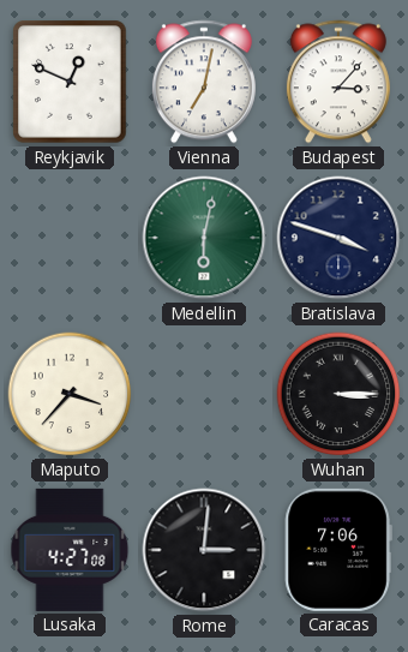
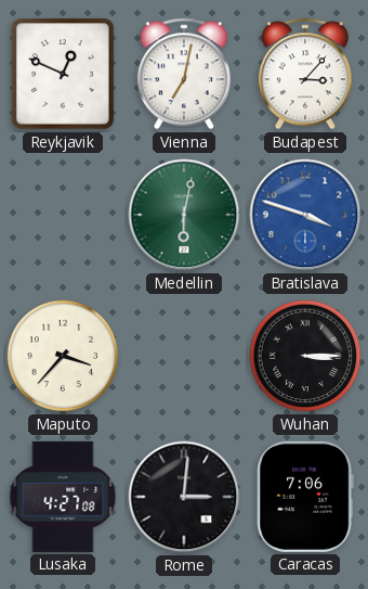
Bratislava dial: navy -> blue
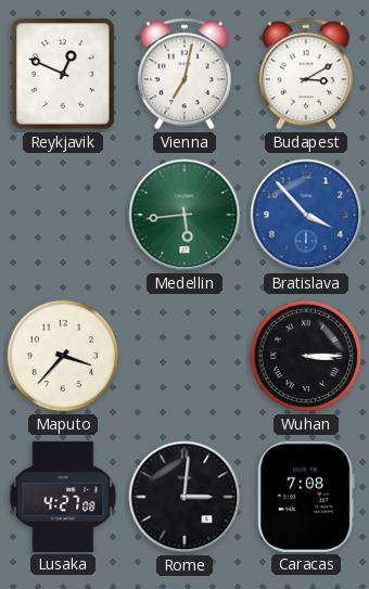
Budapest: 3:07 -> 3:10
Medellin: 6:02 -> 5:44
Bratislava: 3:48 -> 3:53
Caracas: 7:06 -> 7:08
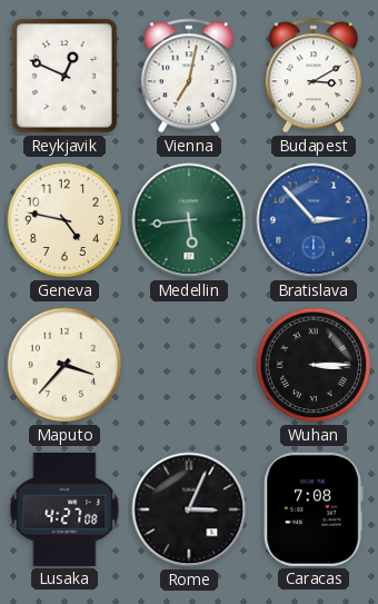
Geneva: none -> 4:47
Bratislava: 3:53 -> 2:53
Rome: 3:01 -> 3:04
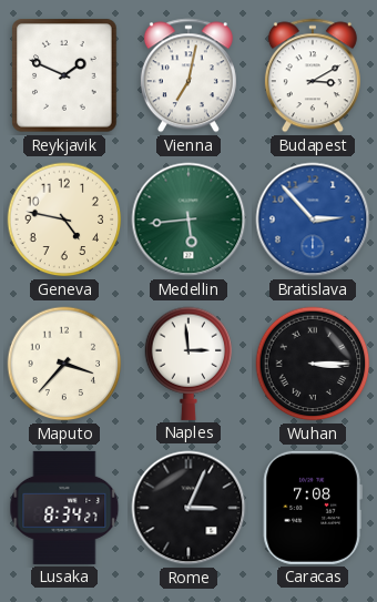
Reykjavik: 12:49 -> 1:49
Naples: none -> 2:59
Lusaka: 4:27 -> 8:34
